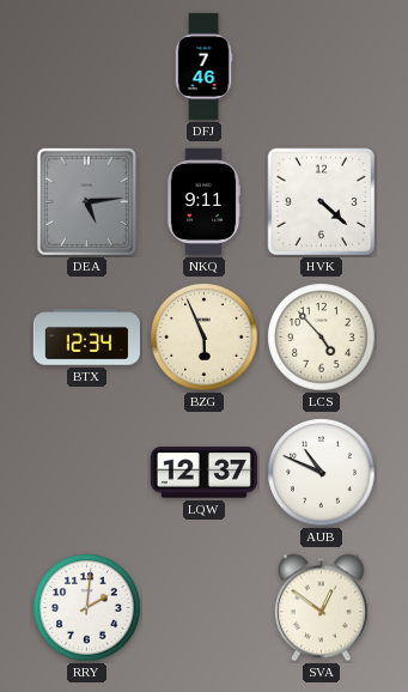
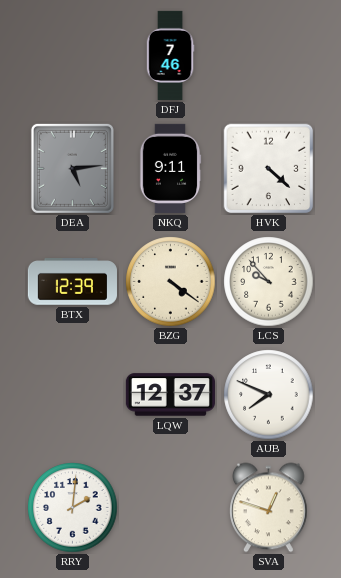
BTX: 12:34 -> 12:39
BZG: 5:56 -> 4:21
LCS: 4:53 -> 9:53
AUB: 10:49 -> 7:49
SVA: 12:51 -> 12:48
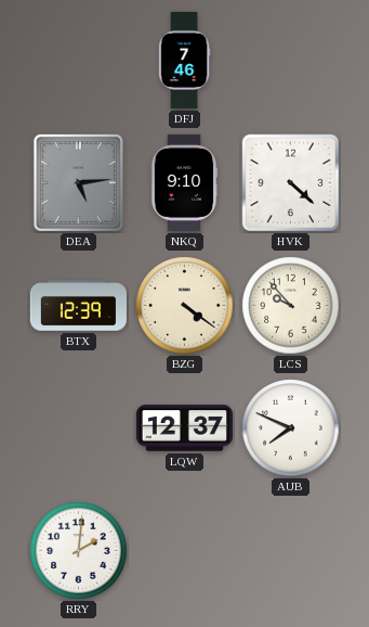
NKQ: 9:11 -> 9:10
SVA: 12:48 -> none
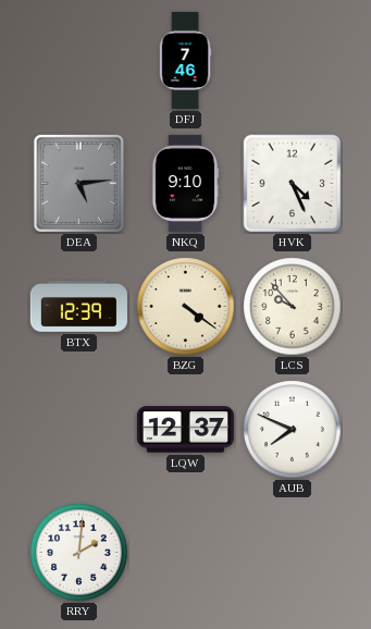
HVK: 4:22 -> 4:26
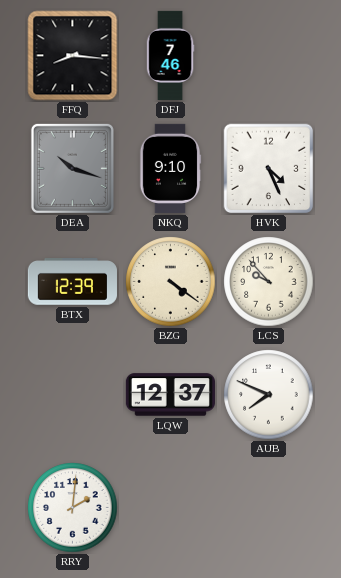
FFQ: none -> 8:16
DEA: 5:14 -> 10:18
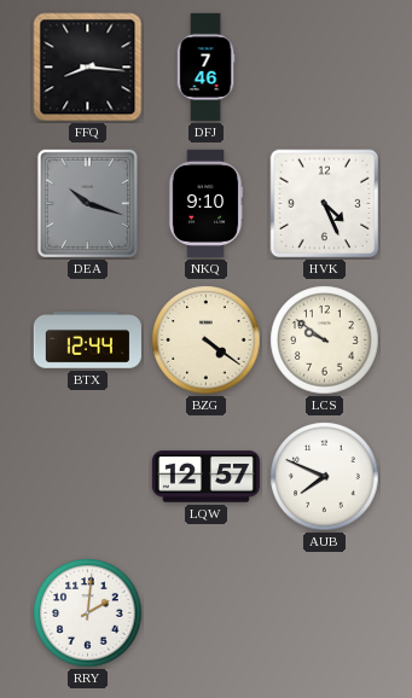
BTX: 12:39 -> 12:44
LCS: 9:53 -> 9:51
LQW: 12:37 -> 12:57
